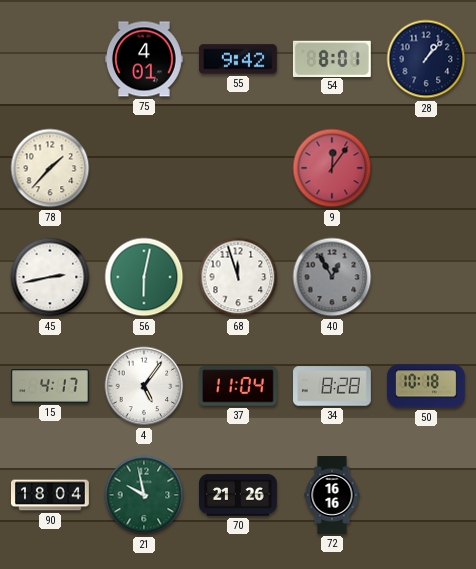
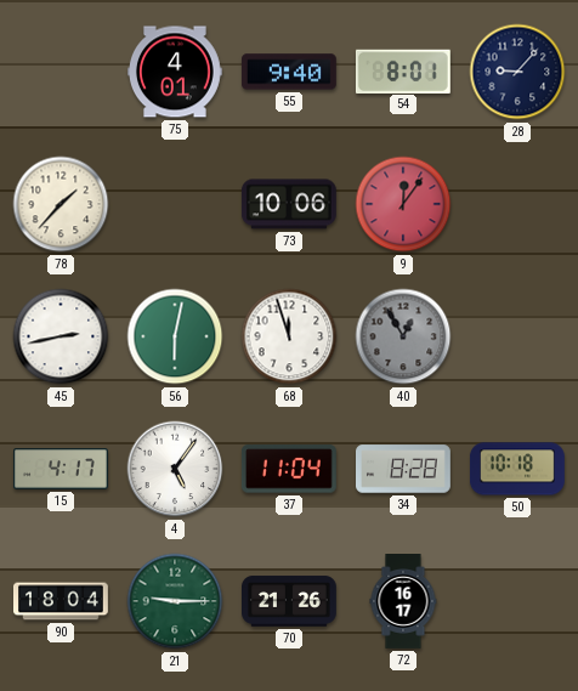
55: 9:42 -> 9:40
28: 1:07 -> 9:07
73: none -> 10:06
21: 9:58 -> 9:15
72: 16:16 -> 16:17
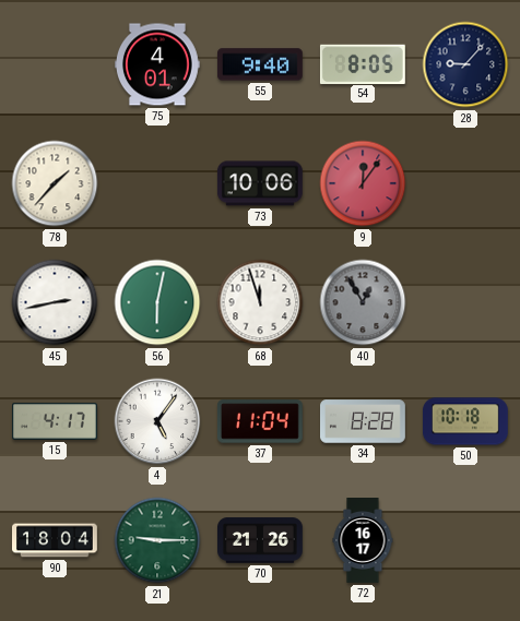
54: 8:01 -> 8:05
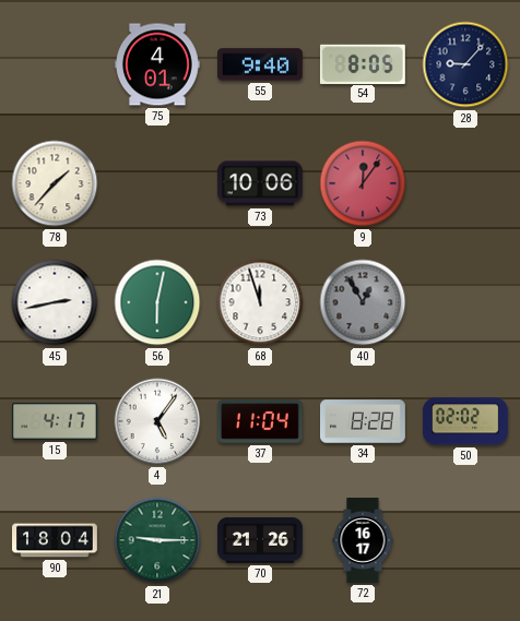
50: 10:18 -> 02:02
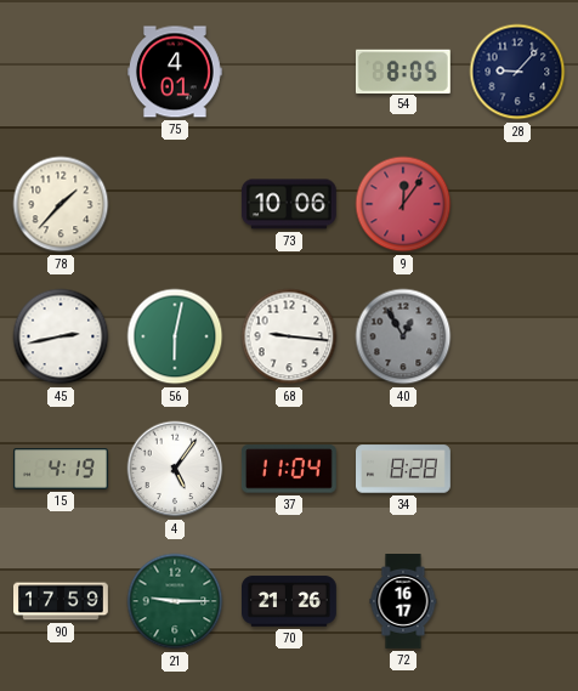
55: 9:40 -> none
68: 11:57 -> 9:16
15: 4:17 -> 4:19
50: 02:02 -> none
90: 18:04 -> 17:59
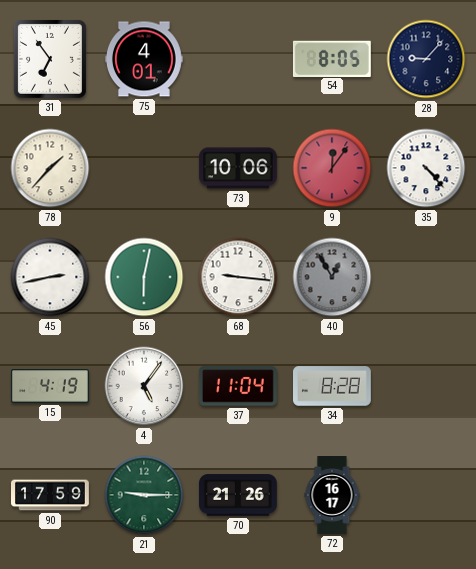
31: none -> 6:54
35: none -> 4:23
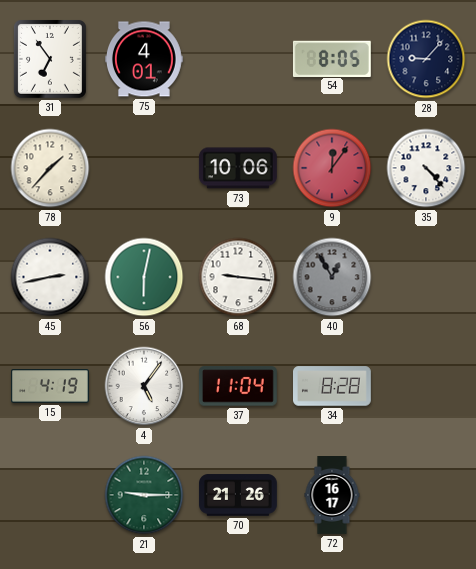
90: 17:59 -> none
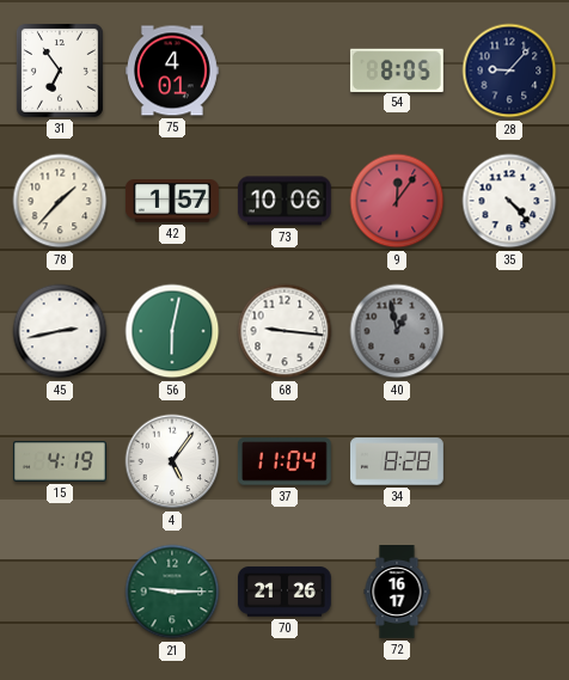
42: none -> 1:57
40: 12:55 -> 12:58
